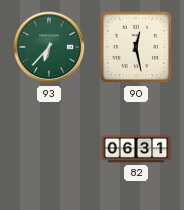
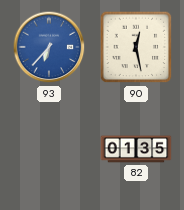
93 dial: green -> blue
82: 06:31 -> 01:35
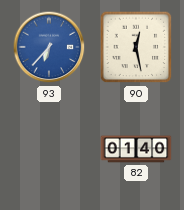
82: 01:35 -> 01:40
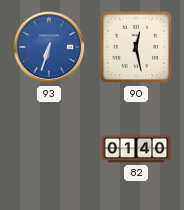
93: 6:37 -> 6:33
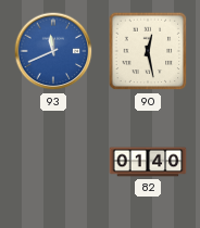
93: 6:33 -> 11:41
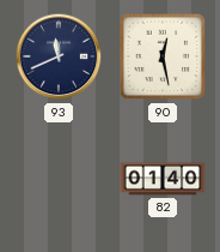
93 dial: blue -> navy
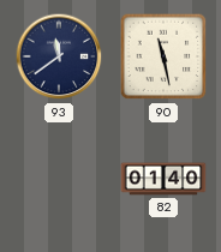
93: 11:41 -> 11:39
90: 12:28 -> 11:28
